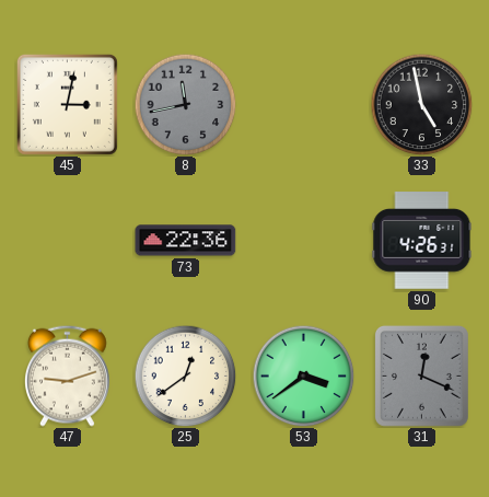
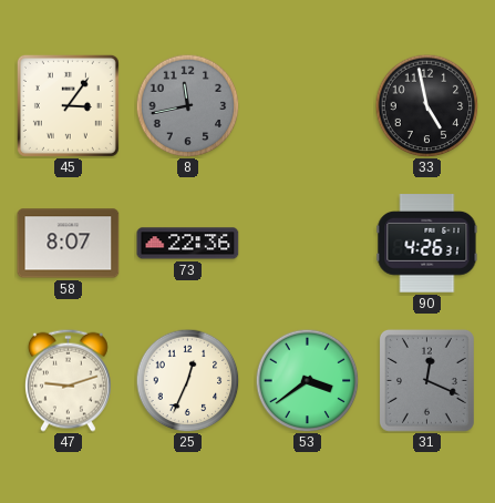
45: 3:02 -> 3:06
58: none -> 8:07
25: 12:39 -> 12:34
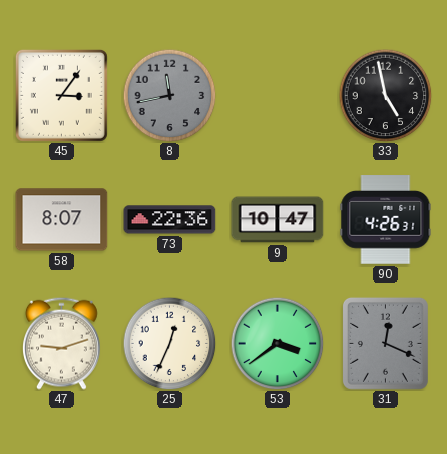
9: none -> 10:47
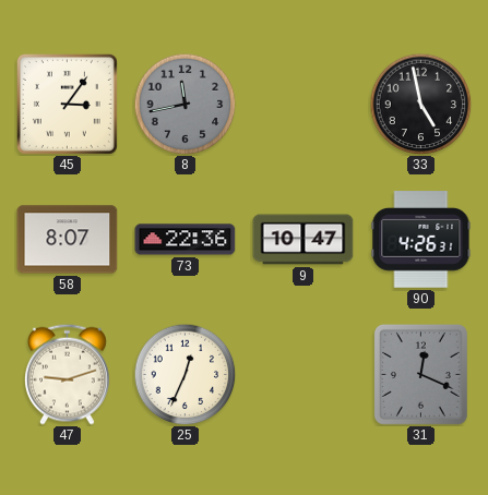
53: 3:39 -> none
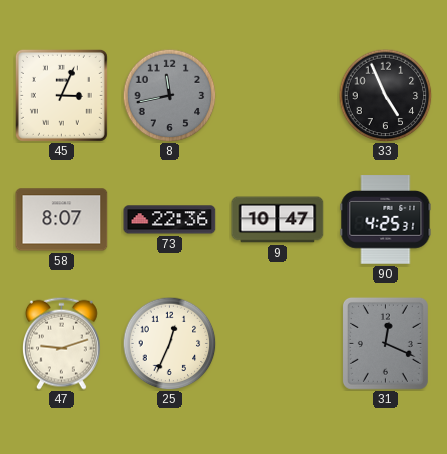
45: 3:06 -> 3:04
33: 4:58 -> 4:56
90: 4:26 -> 4:25
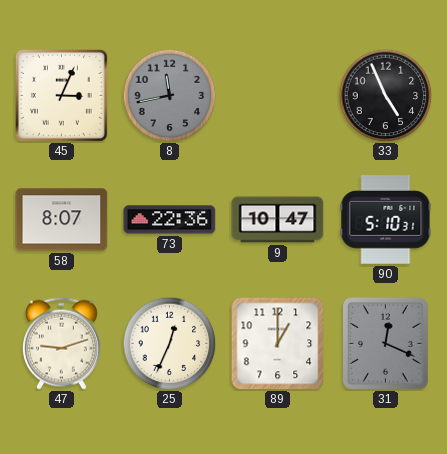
90: 4:25 -> 5:10
89: none -> 1:00
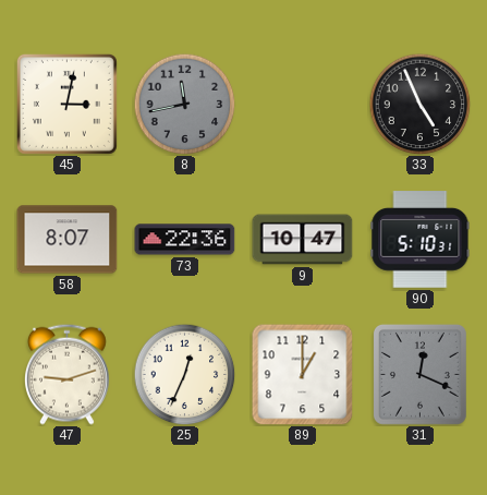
45: 3:04 -> 3:02
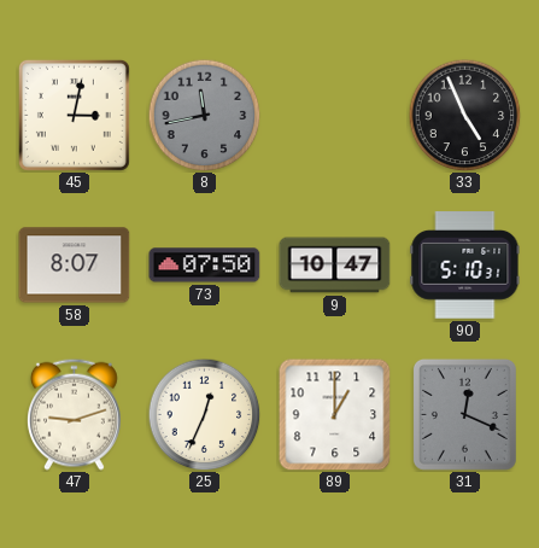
73: 22:36 -> 07:50
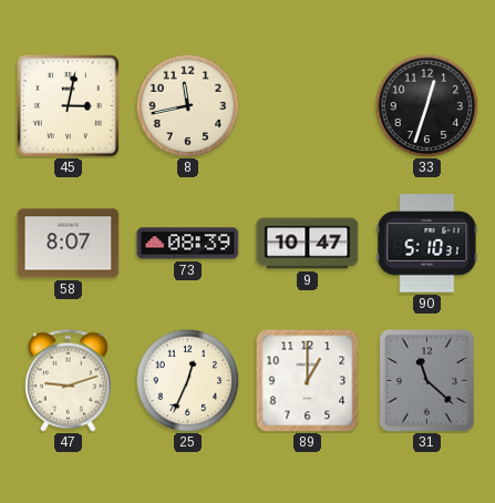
8 dial: grey -> cream
33: 4:56 -> 12:33
73: 07:50 -> 08:39
31: 12:19 -> 11:22
